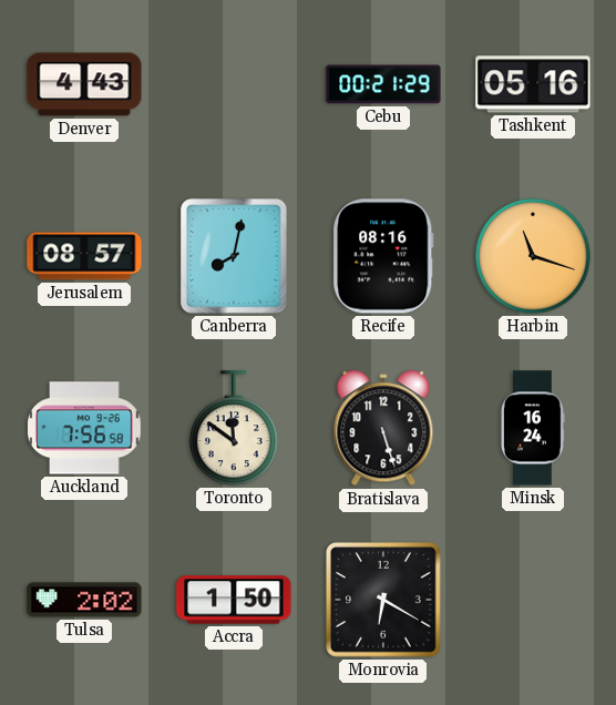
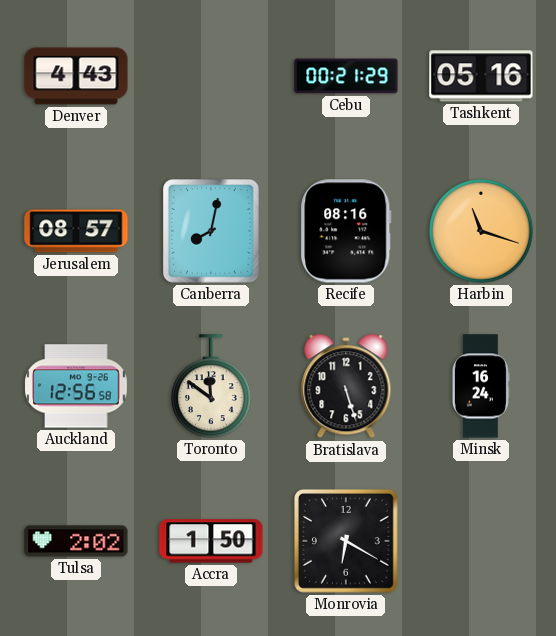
Auckland: 7:56 -> 12:56
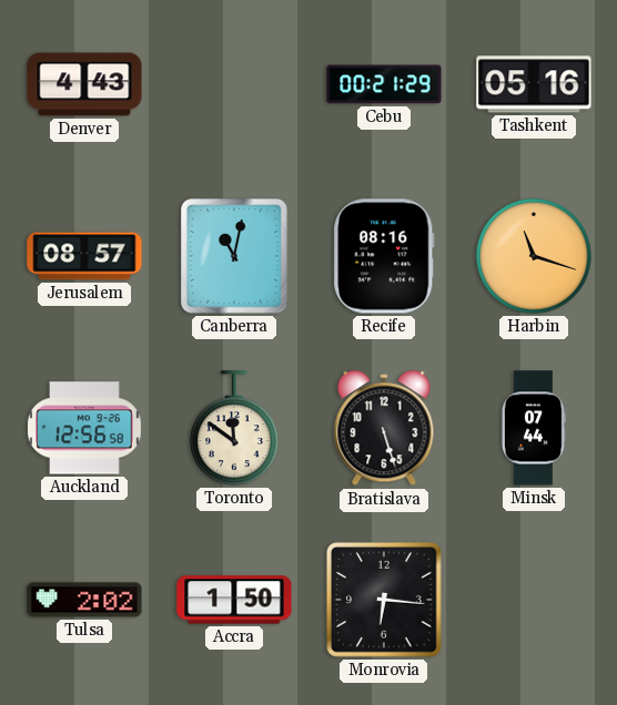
Canberra: 8:02 -> 11:02
Minsk: 16:24 -> 07:44
Monrovia: 6:20 -> 6:16
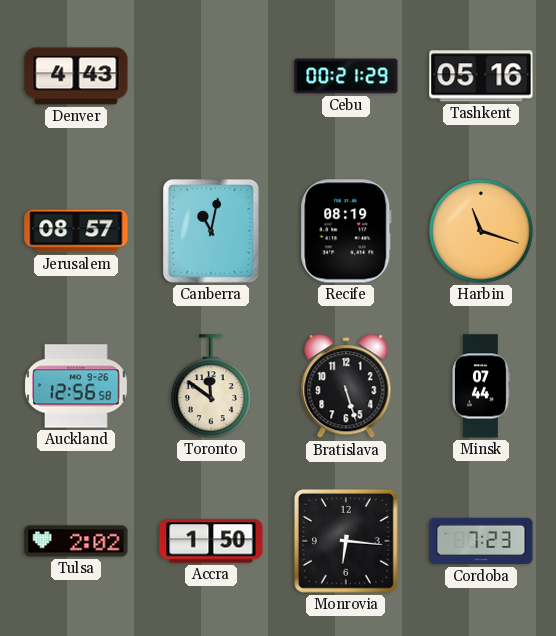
Recife: 08:16 -> 08:19
Cordoba: none -> 7:23
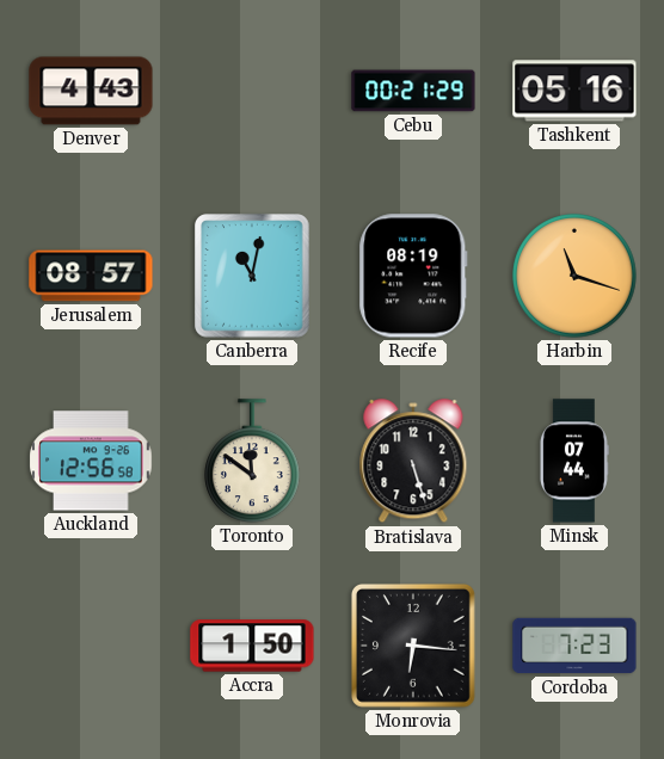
Tulsa: 2:02 -> none
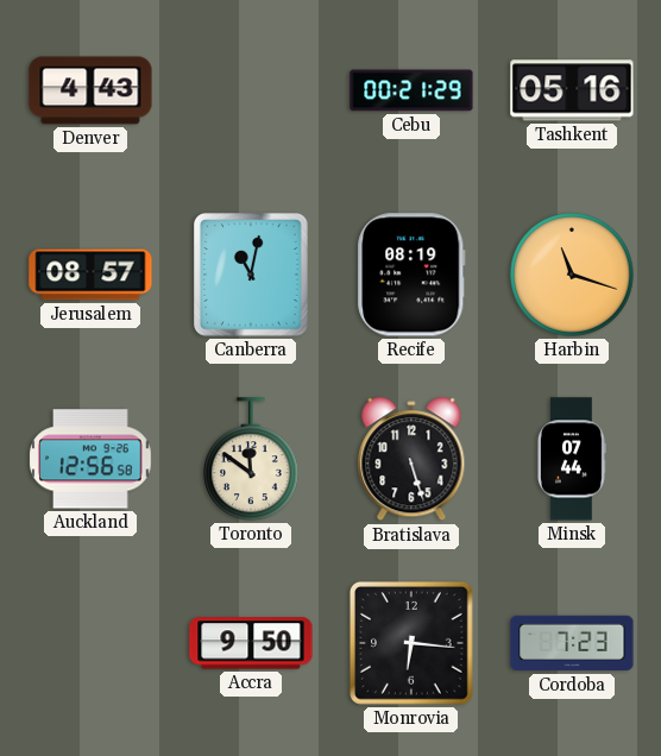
Accra: 1:50 -> 9:50
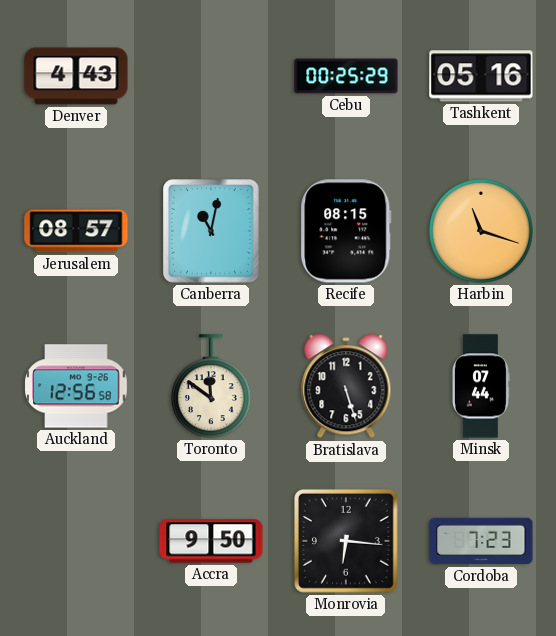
Cebu: 00:21 -> 00:25
Recife: 08:19 -> 08:15
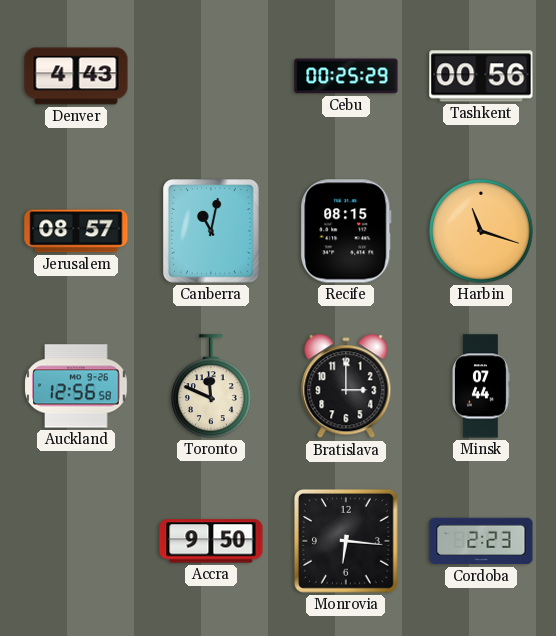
Tashkent: 05:16 -> 00:56
Toronto: 11:51 -> 11:49
Bratislava: 5:27 -> 3:00
Cordoba: 7:23 -> 2:23
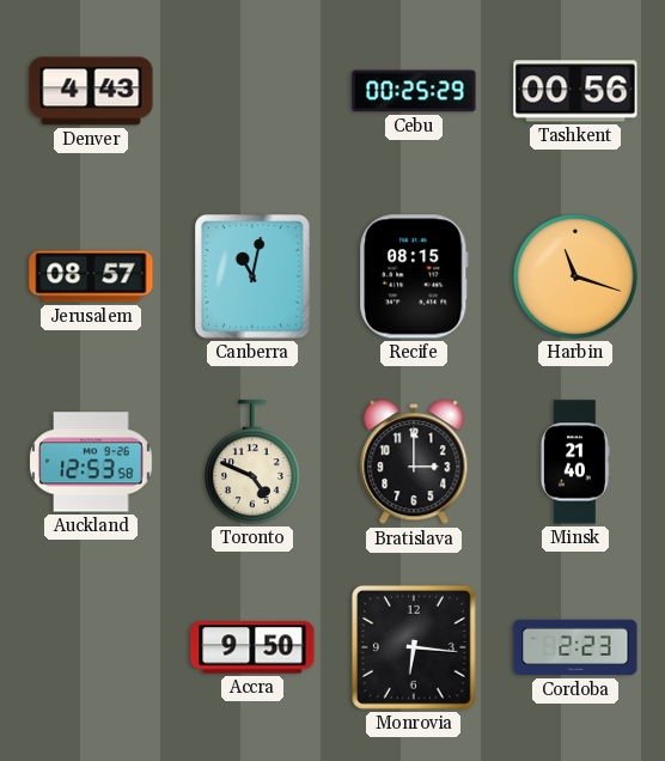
Auckland: 12:56 -> 12:53
Toronto: 11:49 -> 4:49
Minsk: 07:44 -> 21:40
